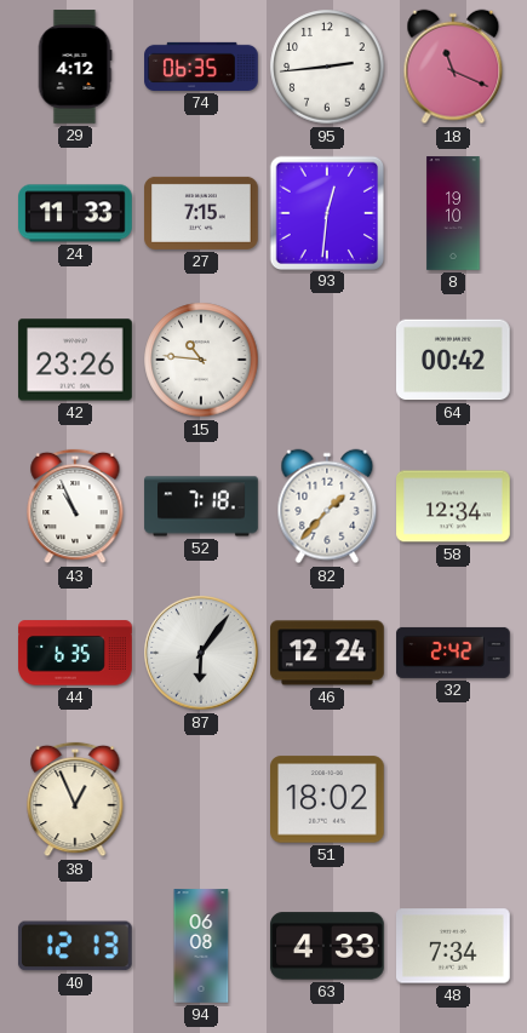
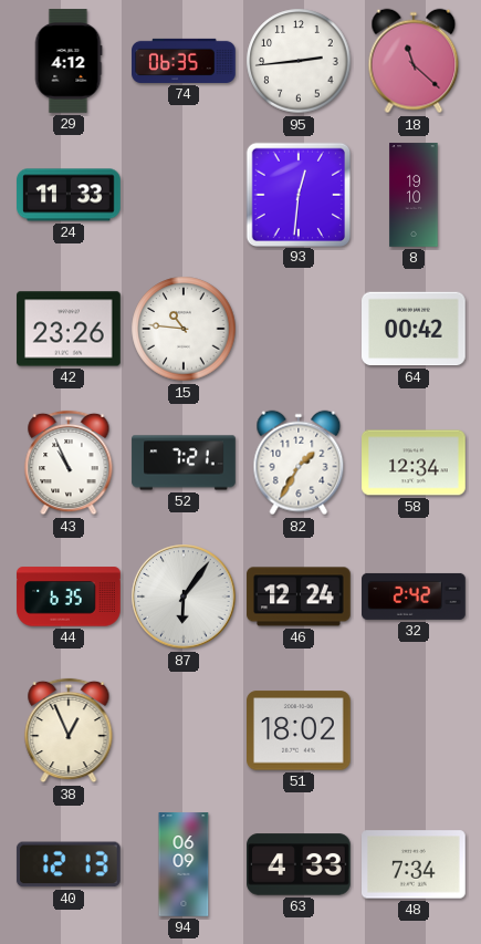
18: 11:19 -> 11:22
27: 7:15 -> none
52: 7:18 -> 7:21
82: 1:37 -> 1:35
94: 06:08 -> 06:09
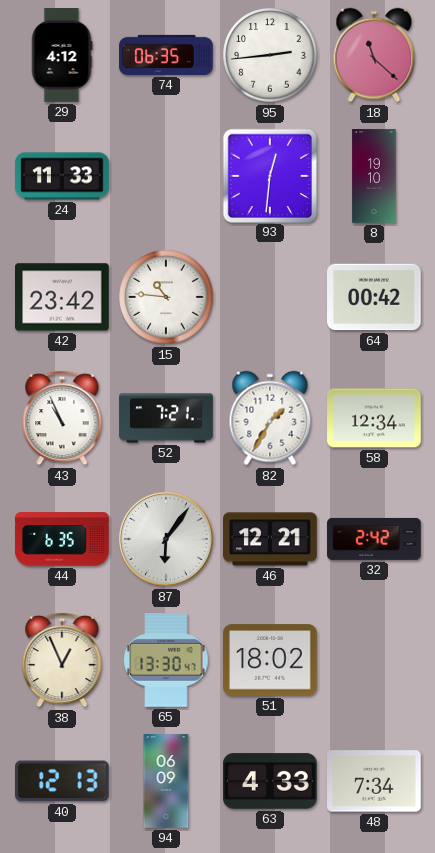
42: 23:26 -> 23:42
46: 12:24 -> 12:21
65: none -> 13:30
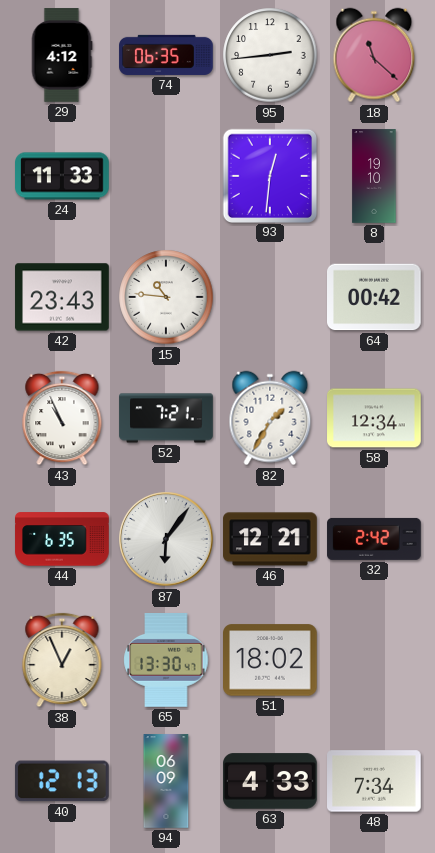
42: 23:42 -> 23:43
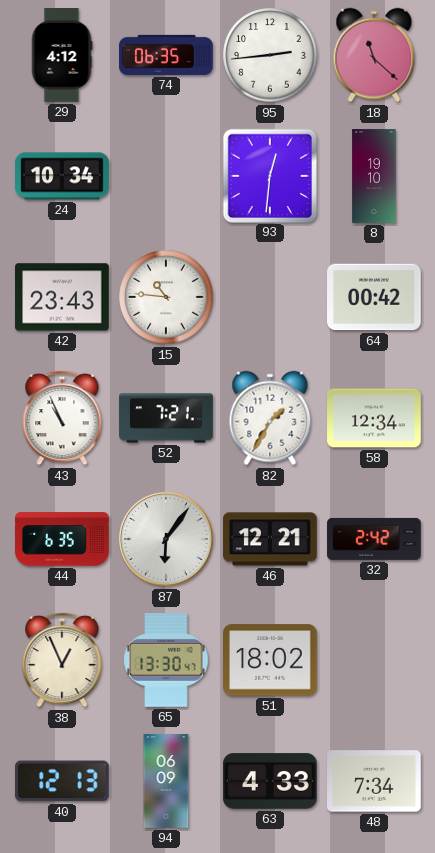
24: 11:33 -> 10:34
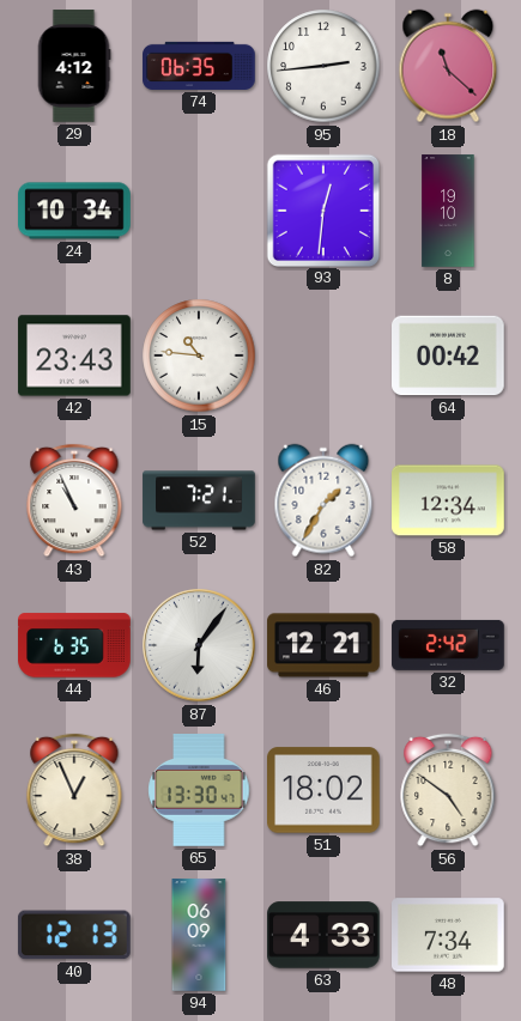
56: none -> 4:51
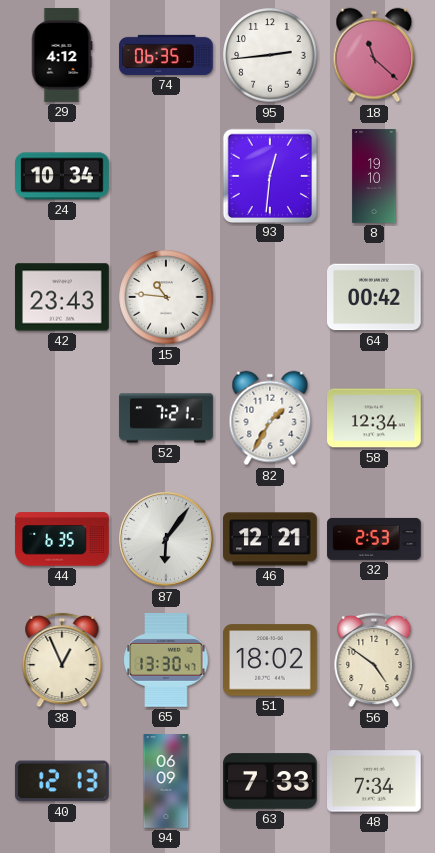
43: 10:56 -> none
32: 2:42 -> 2:53
63: 4:33 -> 7:33
